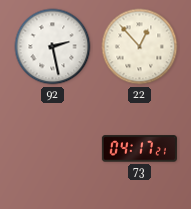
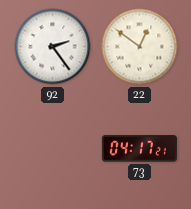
92: 2:28 -> 2:24
22: 12:53 -> 12:51
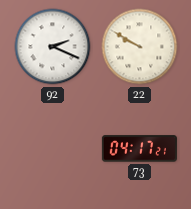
92: 2:24 -> 2:19
22: 12:51 -> 9:50
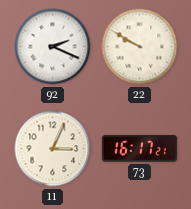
11: none -> 3:04
73: 04:17 -> 16:17
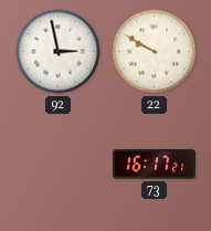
92: 2:19 -> 2:58
11: 3:04 -> none
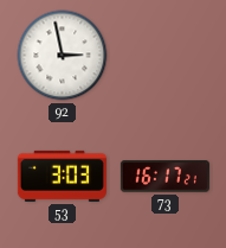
22: 9:50 -> none
53: none -> 3:03
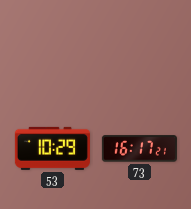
92: 2:58 -> none
53: 3:03 -> 10:29
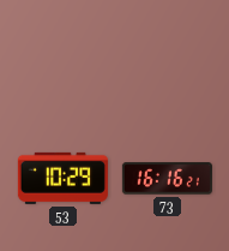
73: 16:17 -> 16:16
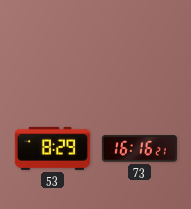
53: 10:29 -> 8:29
